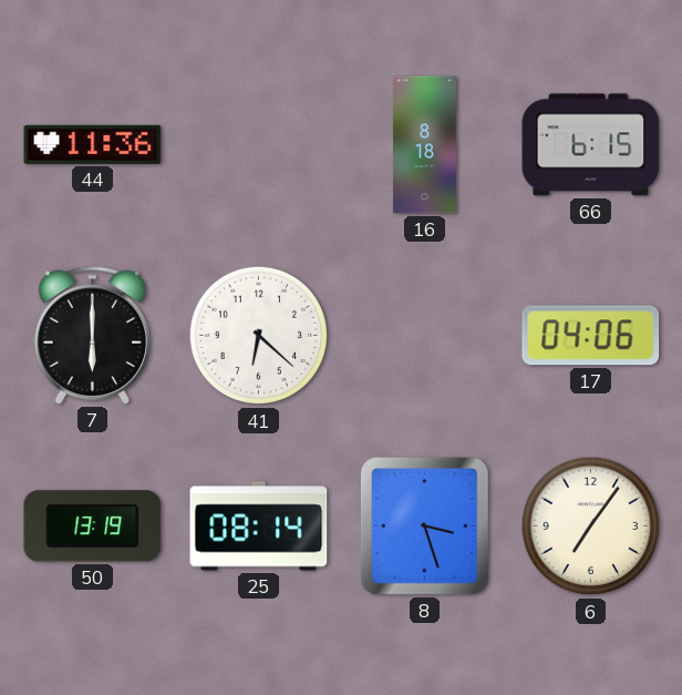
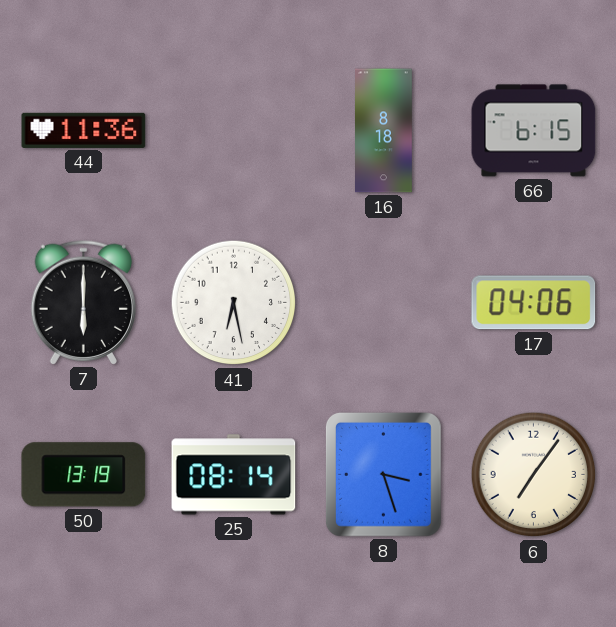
41: 6:22 -> 6:28
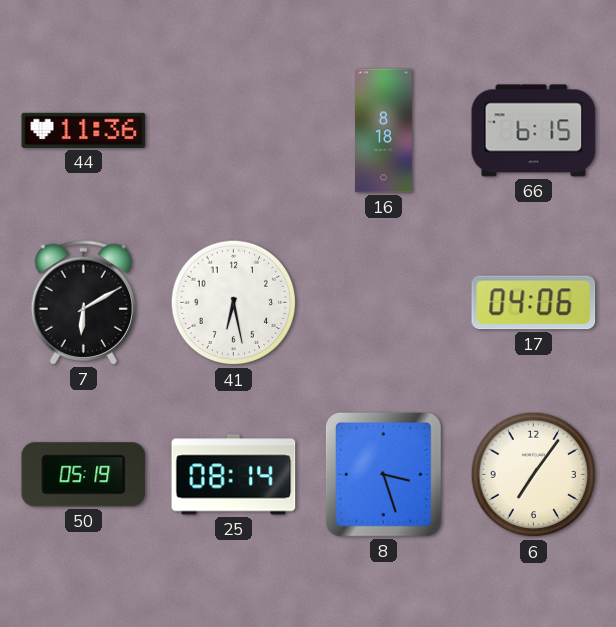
7: 6:00 -> 6:10
50: 13:19 -> 05:19
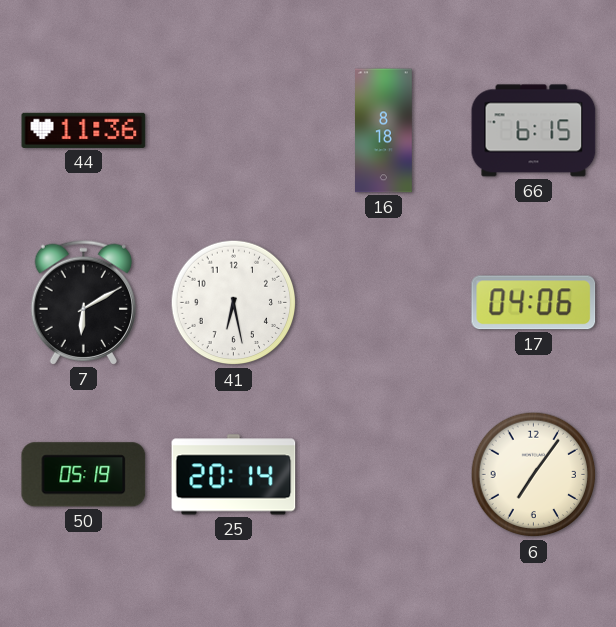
25: 08:14 -> 20:14
8: 3:27 -> none
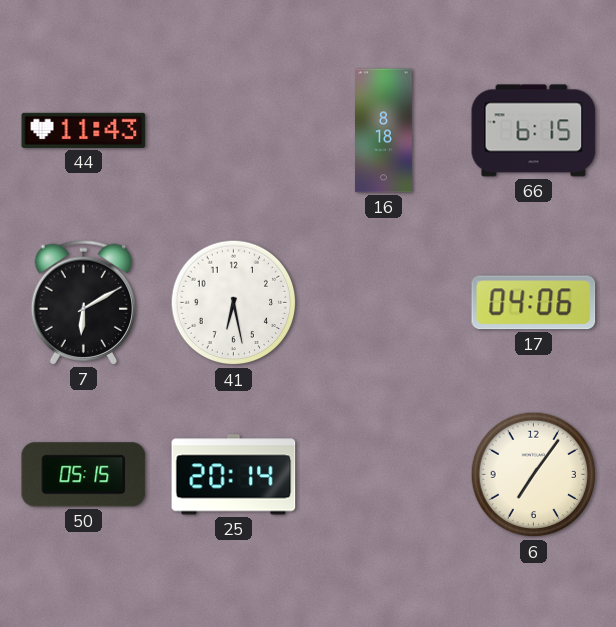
44: 11:36 -> 11:43
50: 05:19 -> 05:15
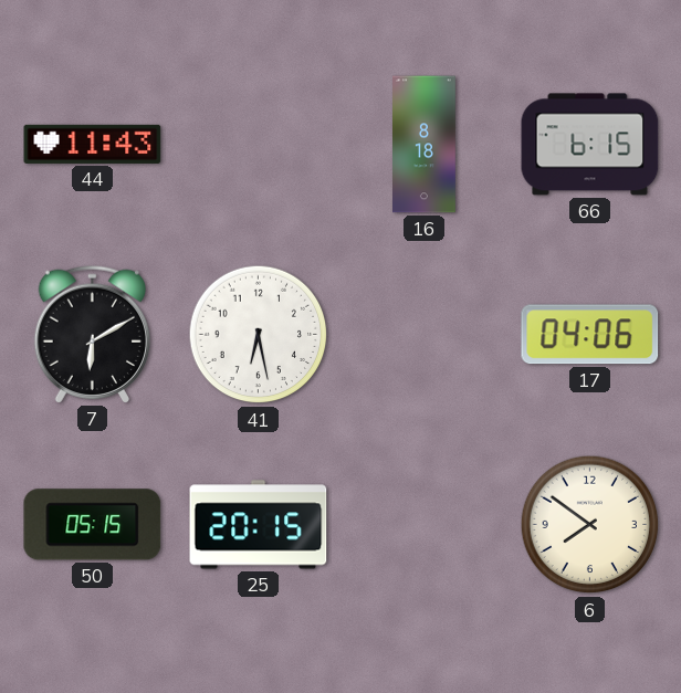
25: 20:14 -> 20:15
6: 7:06 -> 7:51
